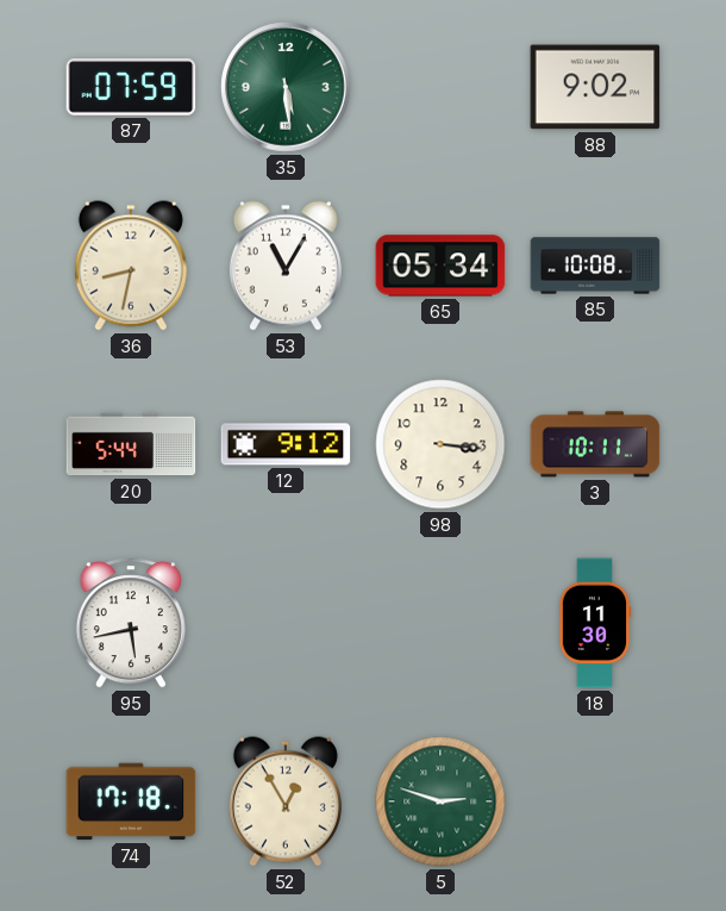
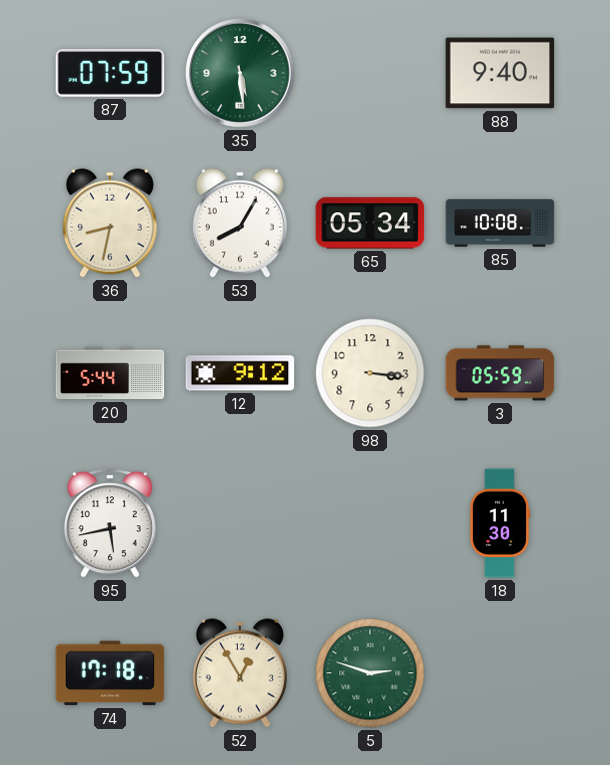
88: 9:02 -> 9:40
53: 11:05 -> 8:05
3: 10:11 -> 05:59
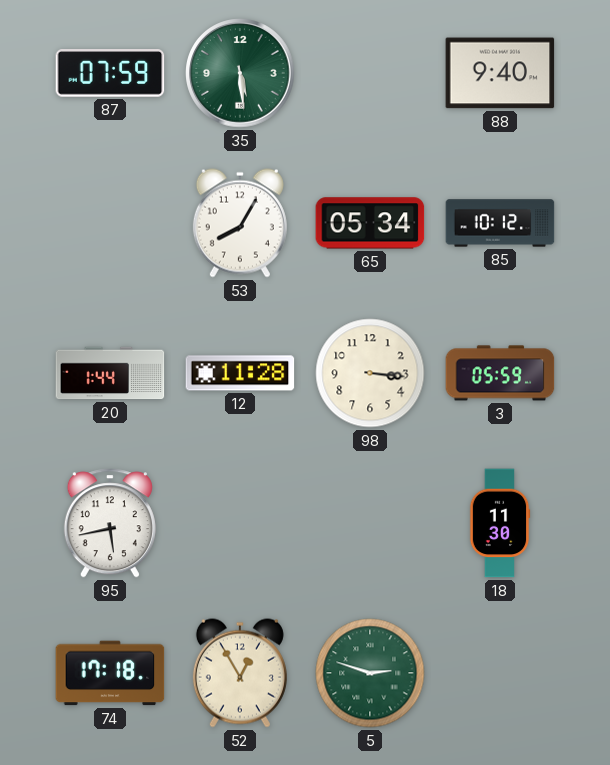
36: 8:32 -> none
85: 10:08 -> 10:12
20: 5:44 -> 1:44
12: 9:12 -> 11:28
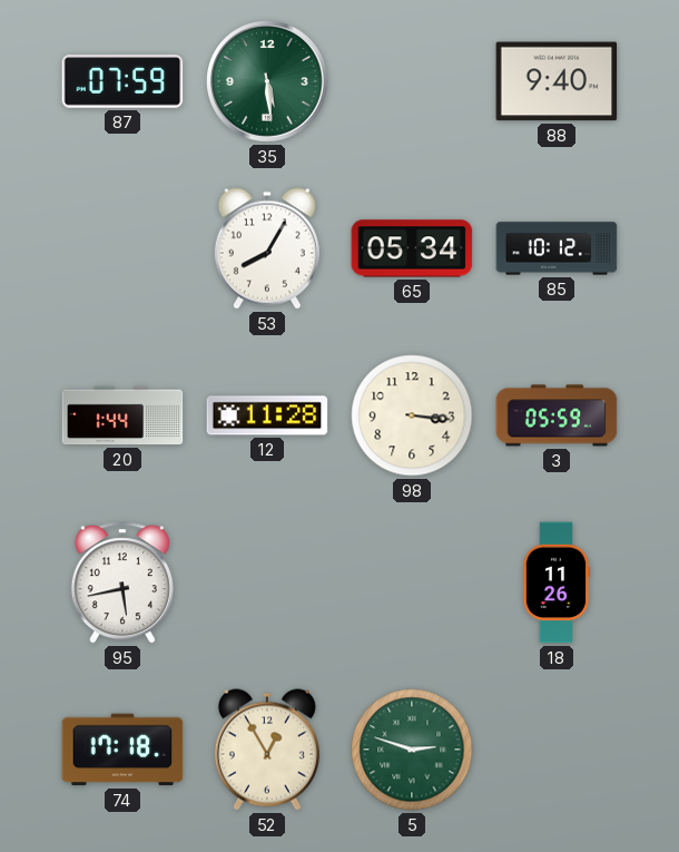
18: 11:30 -> 11:26
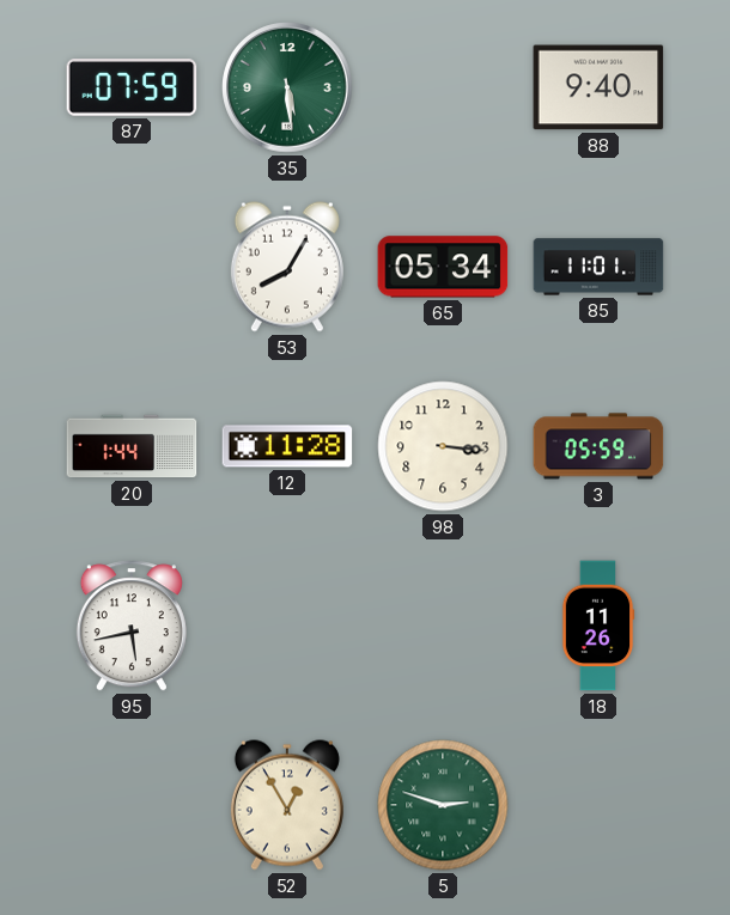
85: 10:12 -> 11:01
74: 17:18 -> none
